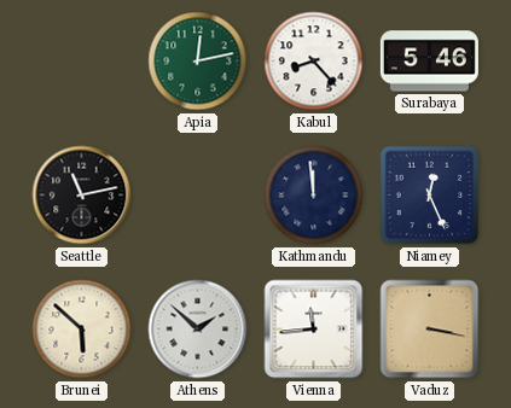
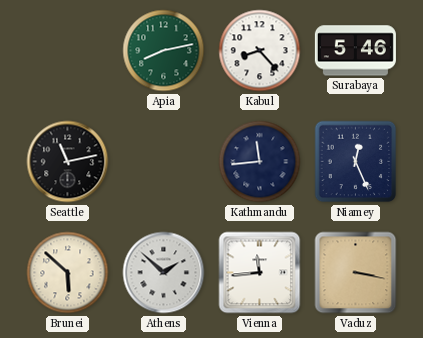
Apia: 12:13 -> 8:13
Kathmandu: 11:59 -> 11:44
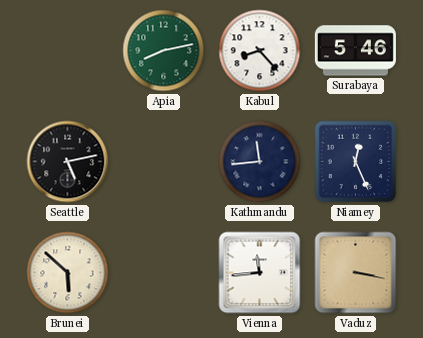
Seattle: 11:13 -> 5:13
Athens: 1:52 -> none
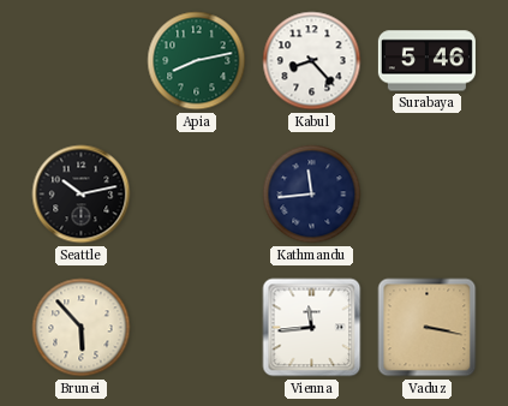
Seattle: 5:13 -> 10:13
Niamey: 12:26 -> none
Brunei: 5:52 -> 5:53
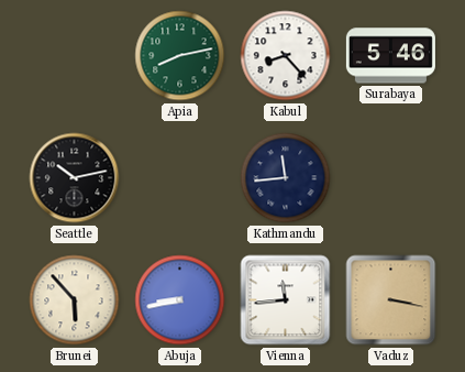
Abuja: none -> 8:43
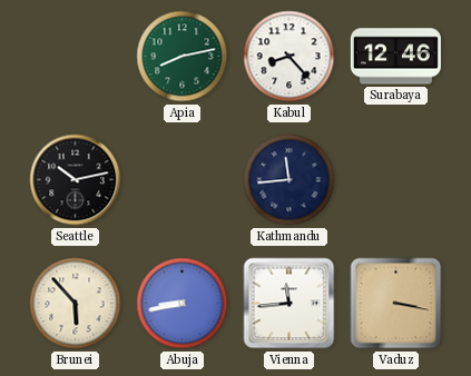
Surabaya: 5:46 -> 12:46
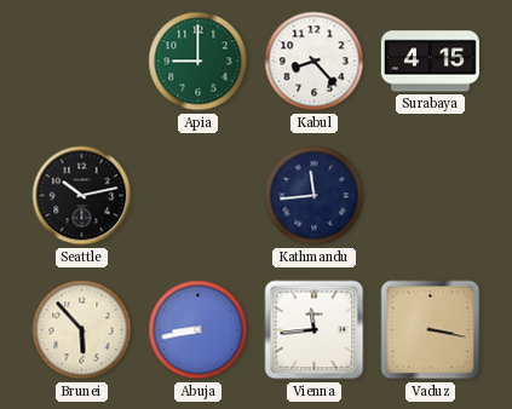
Apia: 8:13 -> 9:00
Surabaya: 12:46 -> 4:15
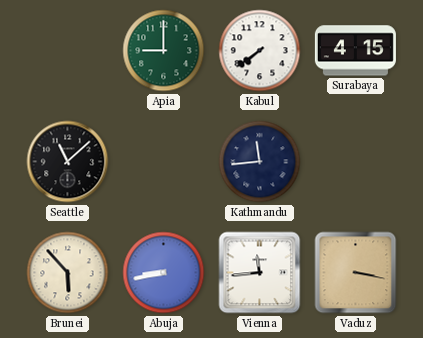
Kabul: 8:23 -> 7:39
Seattle: 10:13 -> 11:08
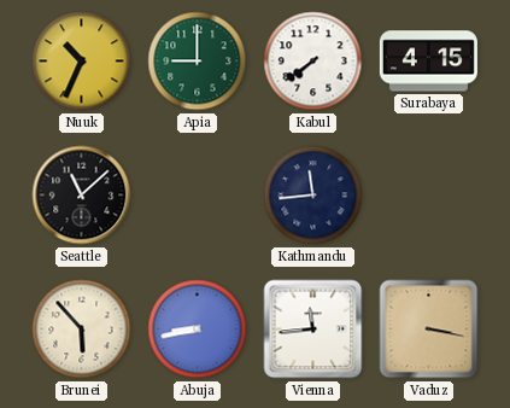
Nuuk: none -> 10:34
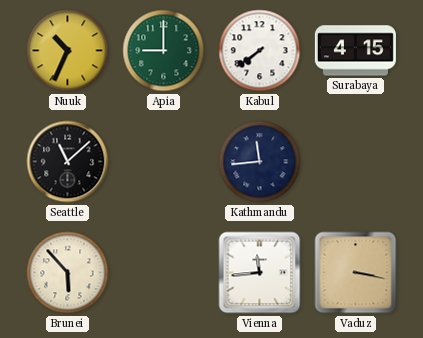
Abuja: 8:43 -> none
